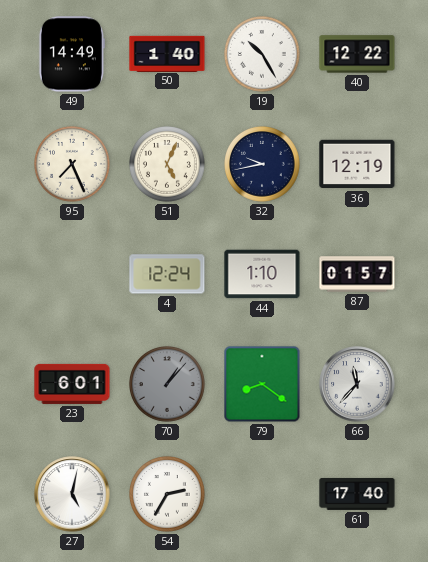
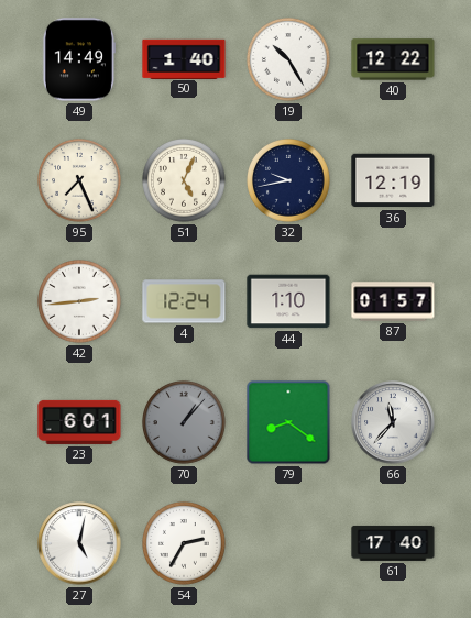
42: none -> 2:44
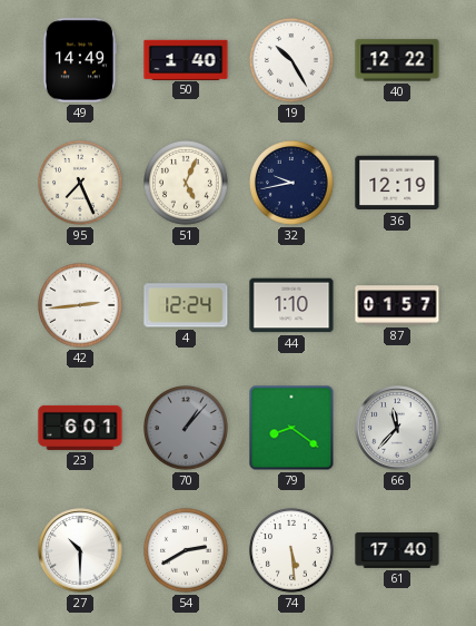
27: 5:02 -> 10:30
54: 2:35 -> 2:40
74: none -> 5:29
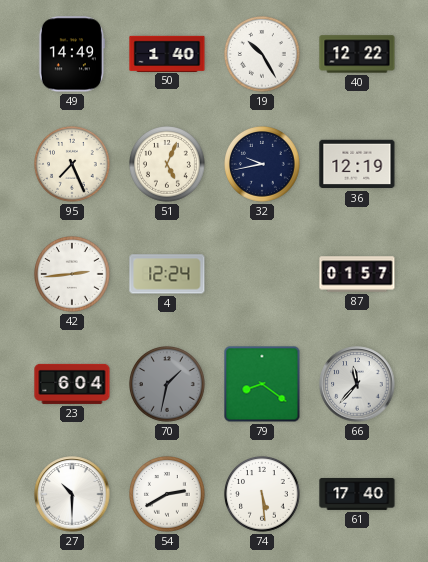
44: 1:10 -> none
23: 6:01 -> 6:04
70: 1:07 -> 1:32
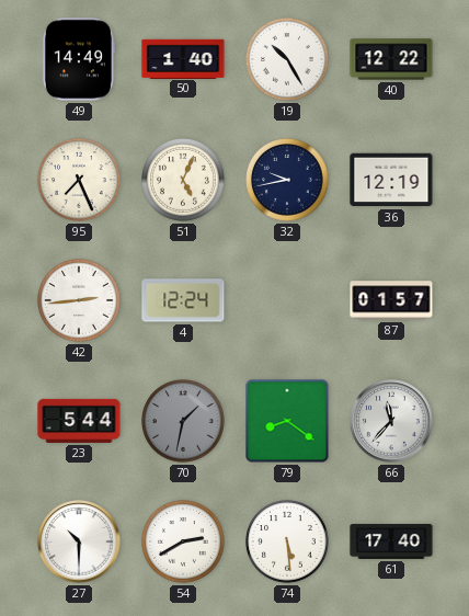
23: 6:04 -> 5:44
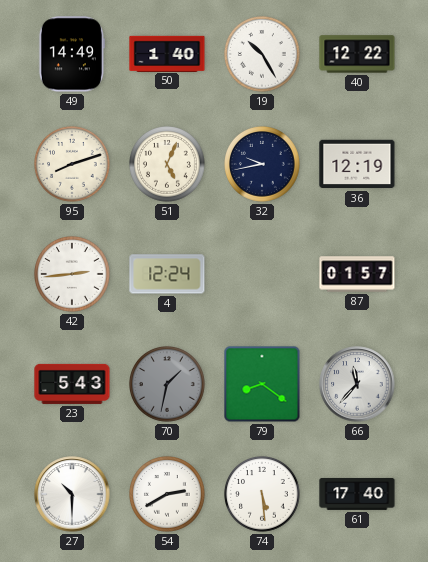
95: 7:26 -> 8:12
23: 5:44 -> 5:43
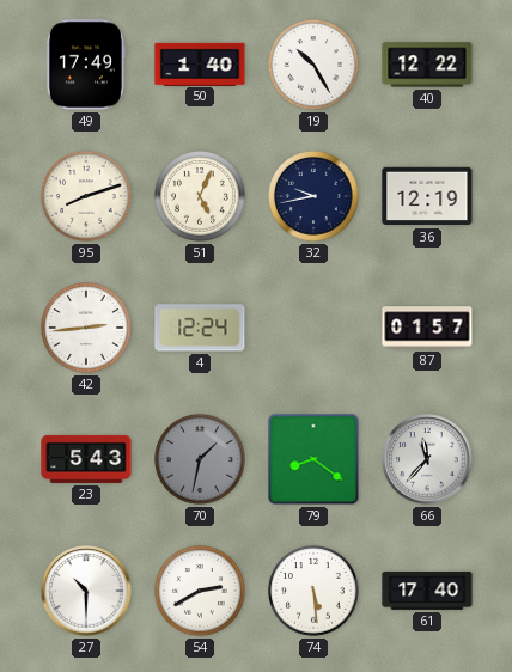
49: 14:49 -> 17:49
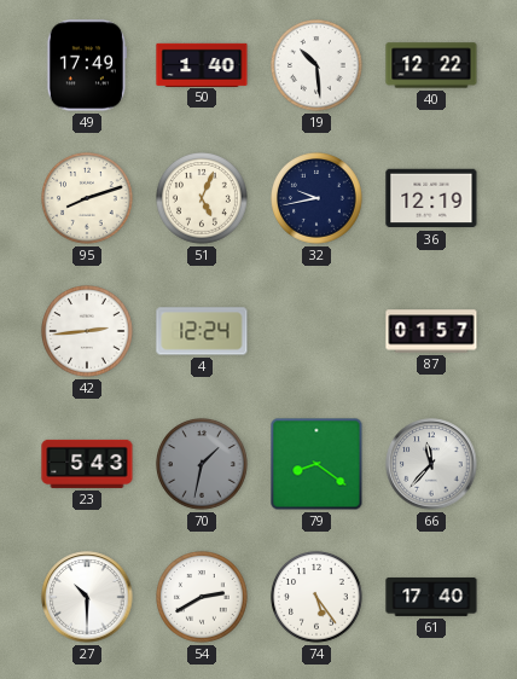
19: 10:25 -> 10:29
74: 5:29 -> 5:24
